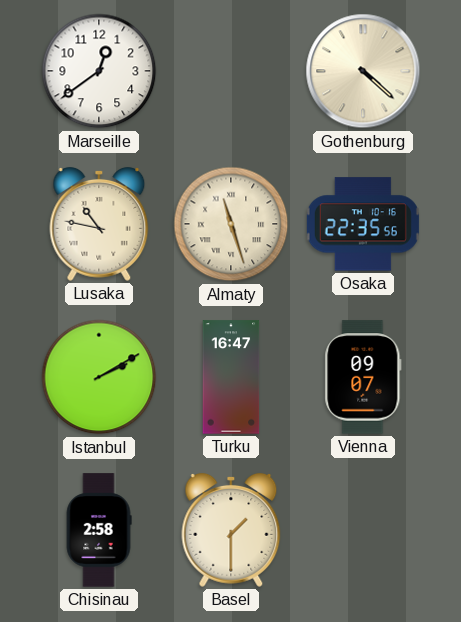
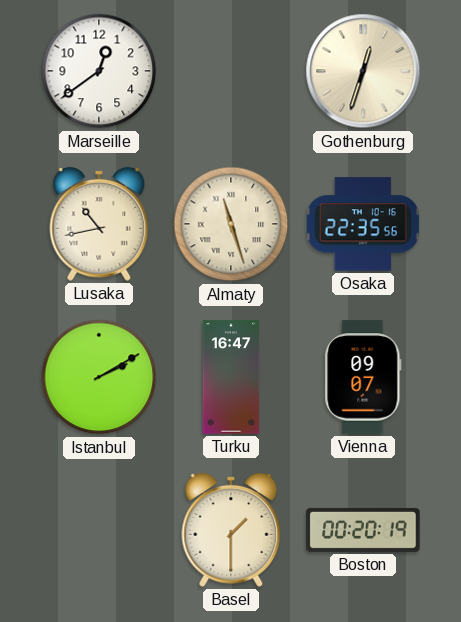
Gothenburg: 4:22 -> 12:33
Lusaka: 10:47 -> 10:43
Chisinau: 2:58 -> none
Boston: none -> 00:20
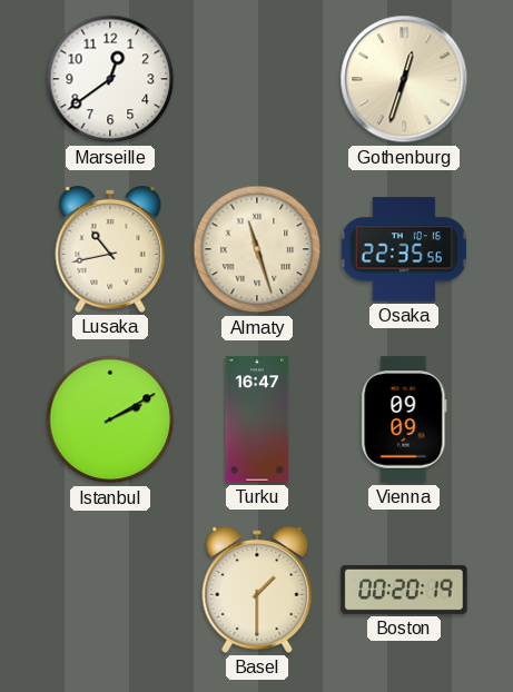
Vienna: 09:07 -> 09:09
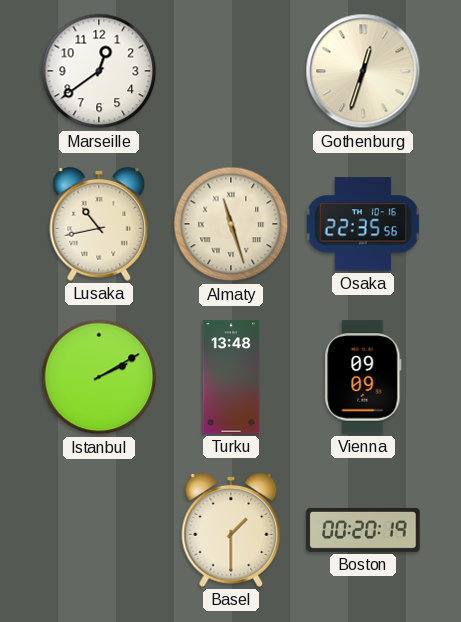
Turku: 16:47 -> 13:48
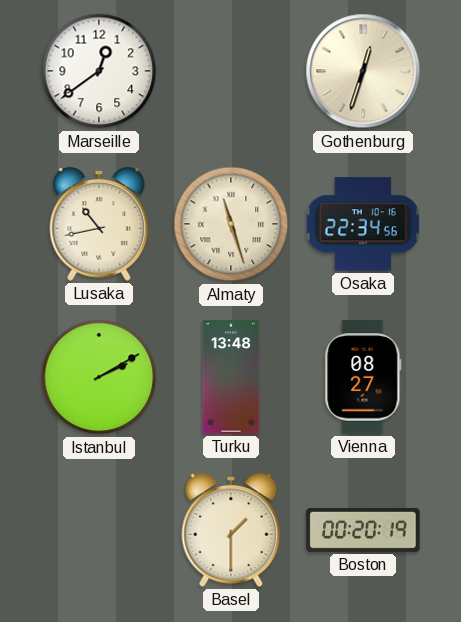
Osaka: 22:35 -> 22:34
Vienna: 09:09 -> 08:27
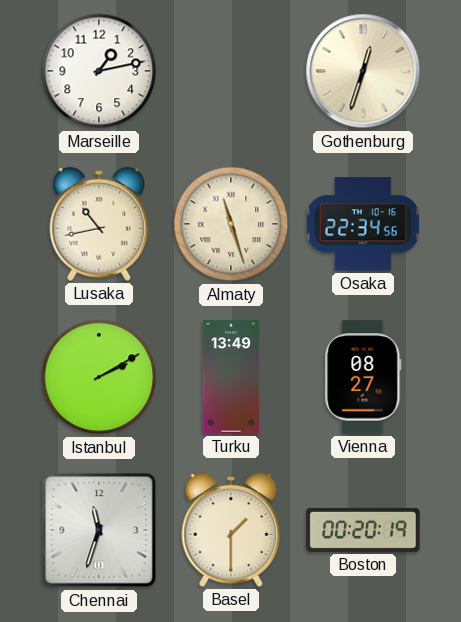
Marseille: 12:39 -> 1:13
Turku: 13:48 -> 13:49
Chennai: none -> 11:33
